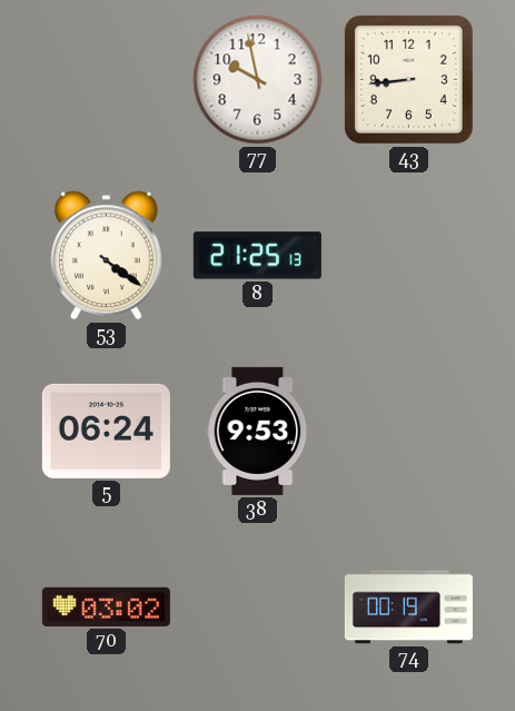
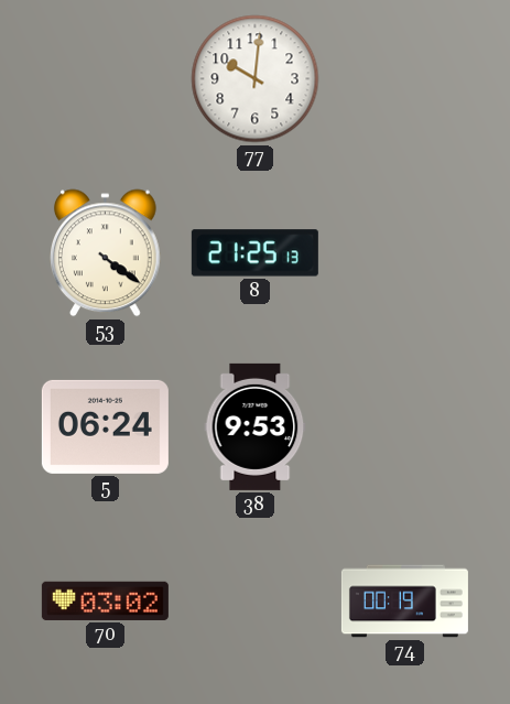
77: 9:58 -> 10:01
43: 8:44 -> none
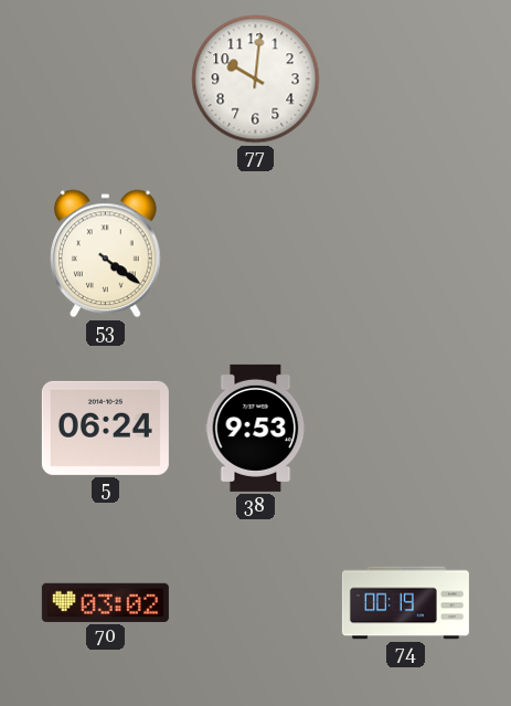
8: 21:25 -> none
